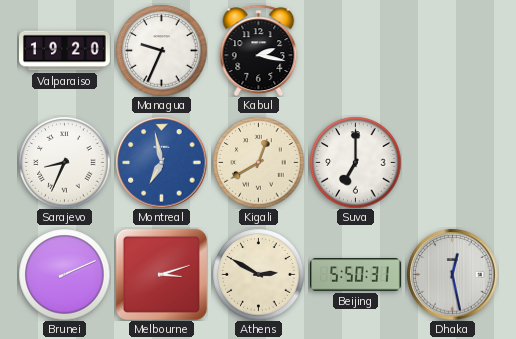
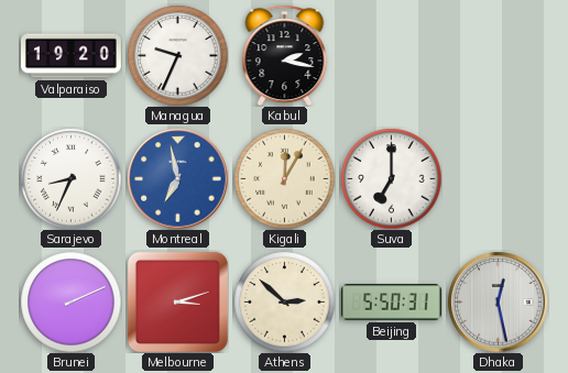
Kigali: 12:40 -> 12:05
Athens: 2:50 -> 2:52
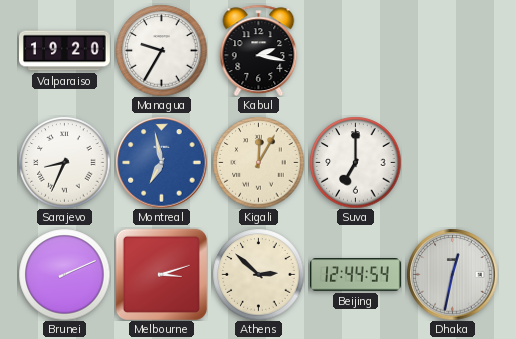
Managua: 9:34 -> 9:35
Beijing: 5:50 -> 12:44
Dhaka: 12:28 -> 12:32
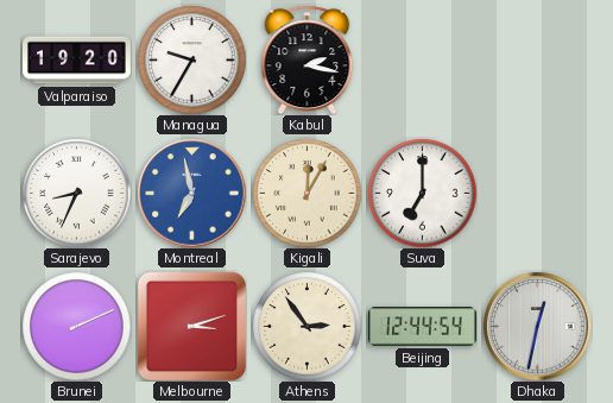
Athens: 2:52 -> 2:54
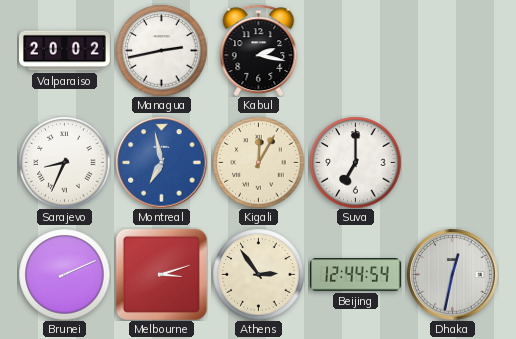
Valparaiso: 19:20 -> 20:02
Managua: 9:35 -> 2:43
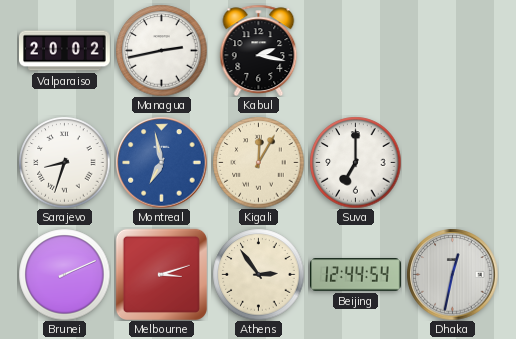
Sarajevo: 8:34 -> 8:33
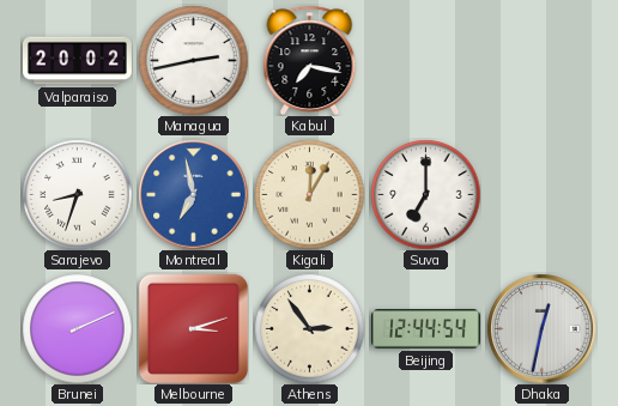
Kabul: 2:17 -> 7:17
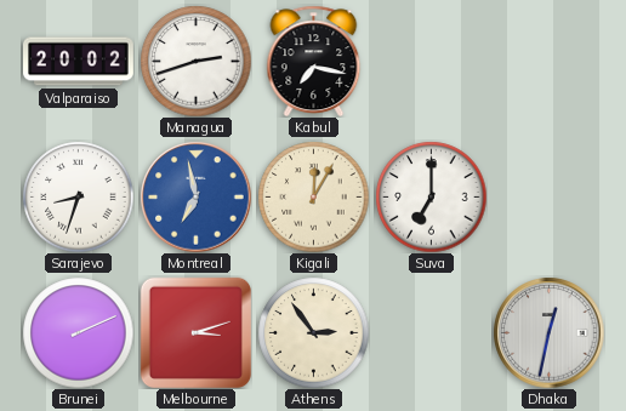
Managua: 2:43 -> 2:42
Beijing: 12:44 -> none
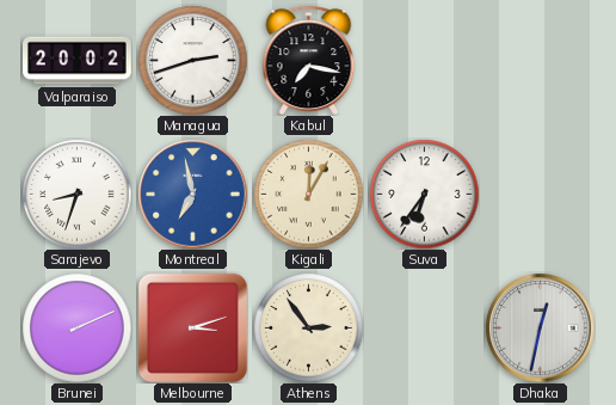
Suva: 7:00 -> 6:36
